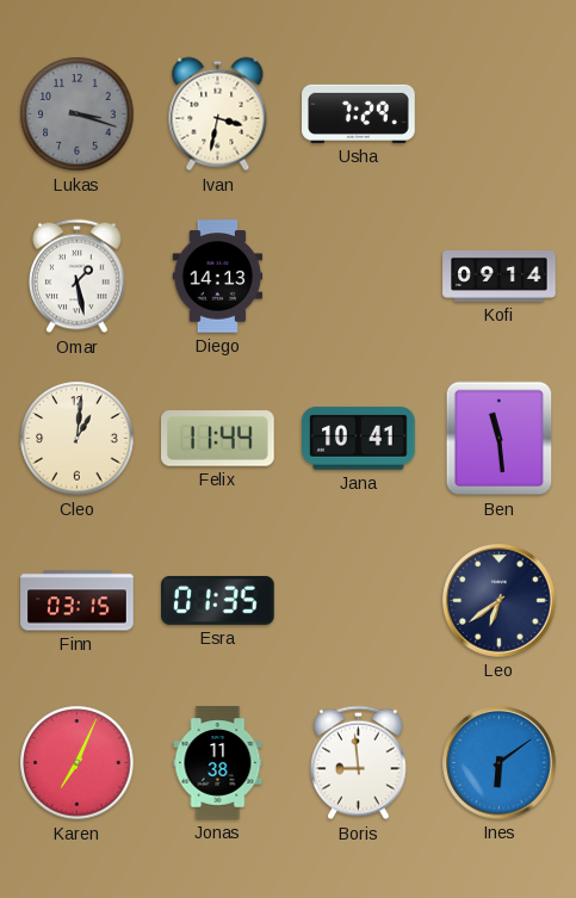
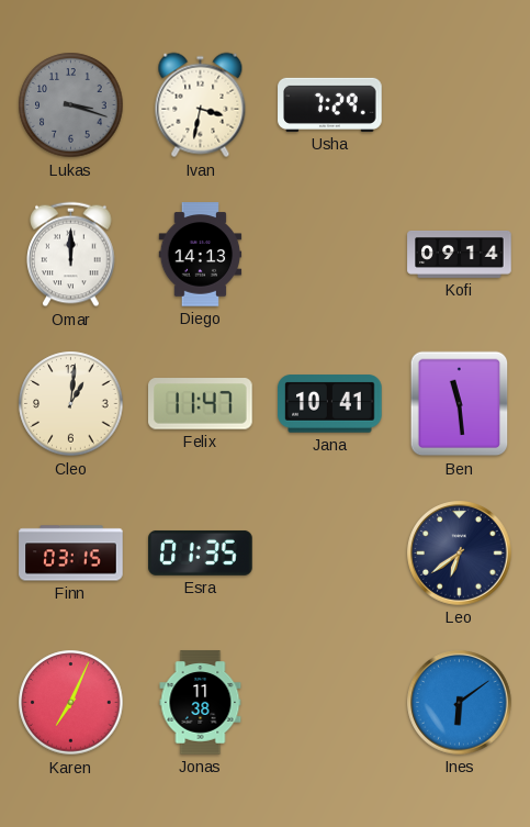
Omar: 1:28 -> 12:00
Felix: 11:44 -> 11:47
Boris: 8:59 -> none
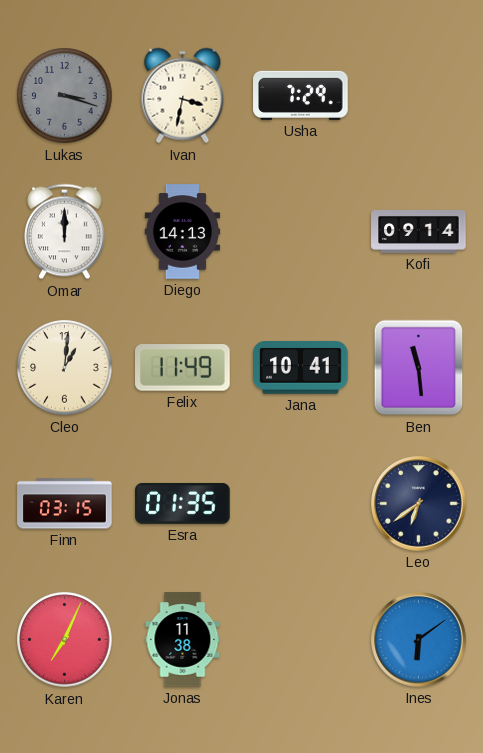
Felix: 11:47 -> 11:49
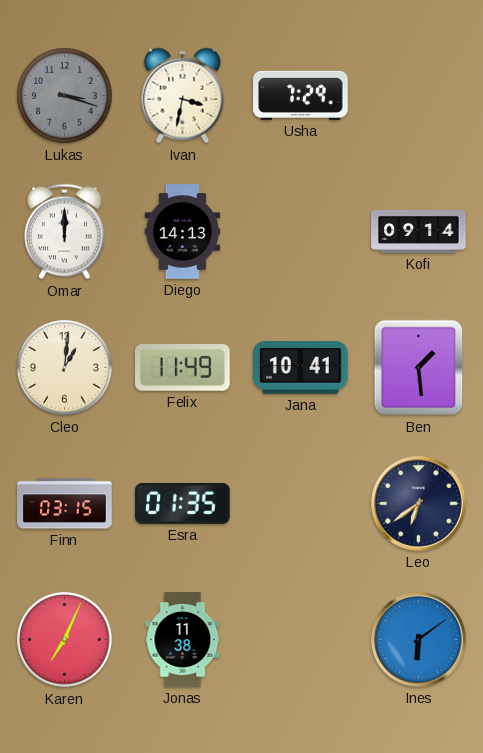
Ben: 11:29 -> 1:29
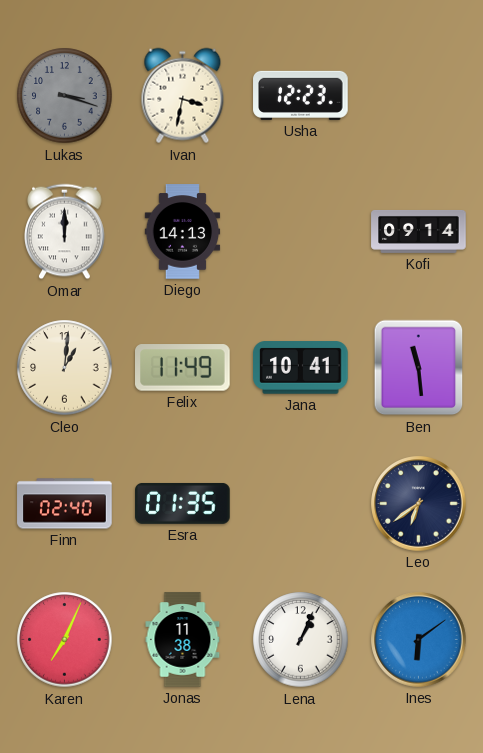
Usha: 7:29 -> 12:23
Ben: 1:29 -> 11:29
Finn: 03:15 -> 02:40
Lena: none -> 1:04
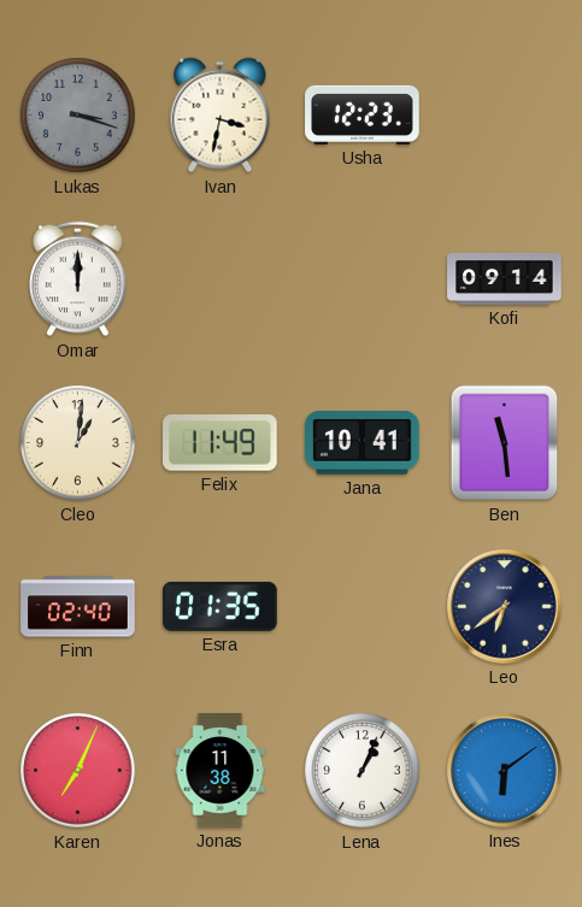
Diego: 14:13 -> none
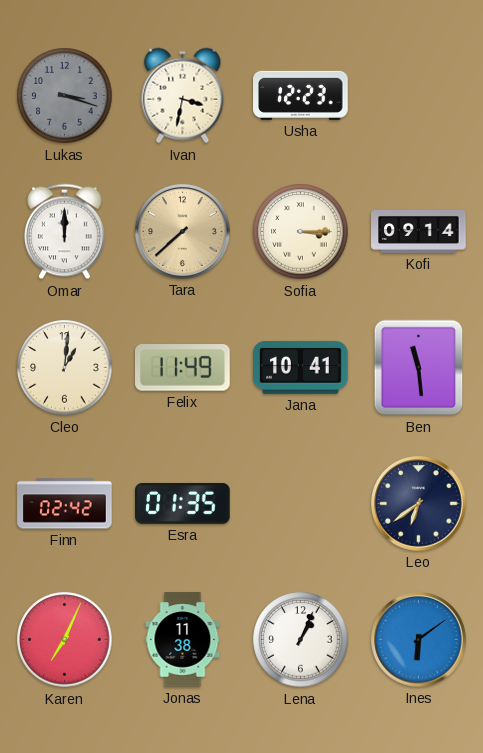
Tara: none -> 7:38
Sofia: none -> 3:15
Finn: 02:40 -> 02:42
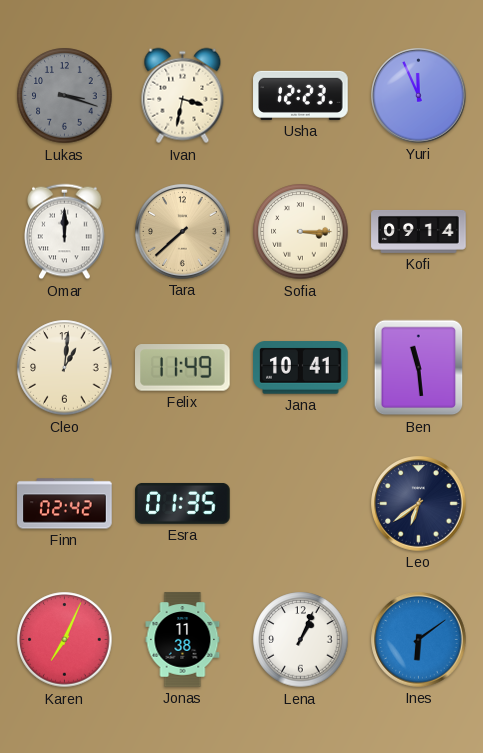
Yuri: none -> 11:56
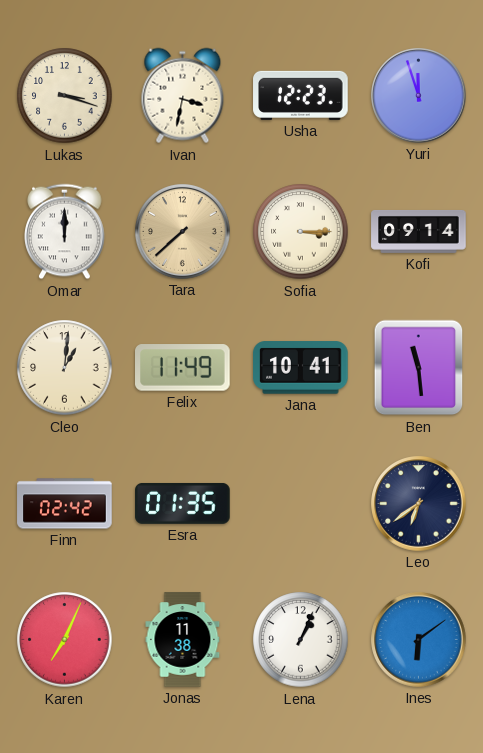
Lukas dial: grey -> cream
Yuri: 11:56 -> 11:57
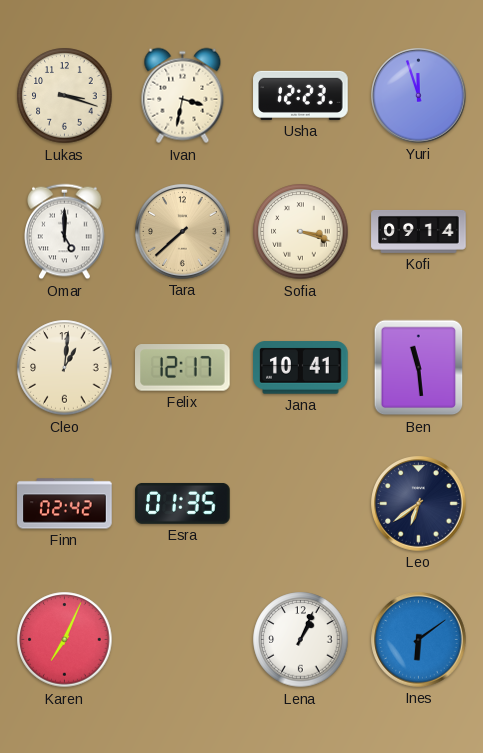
Omar: 12:00 -> 5:00
Sofia: 3:15 -> 3:18
Felix: 11:49 -> 12:17
Jonas: 11:38 -> none
